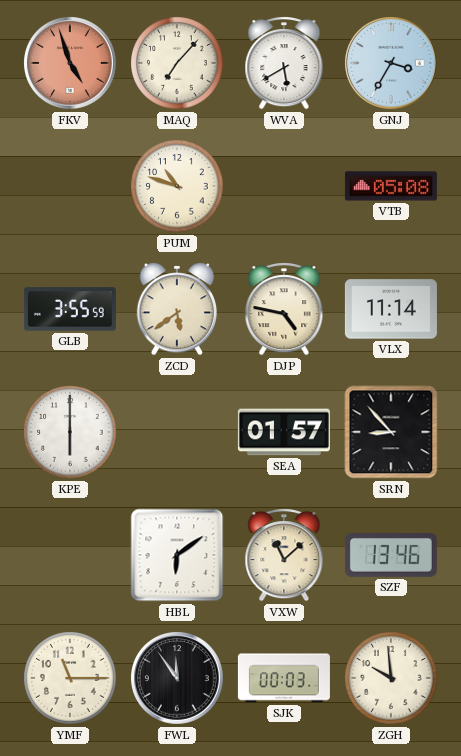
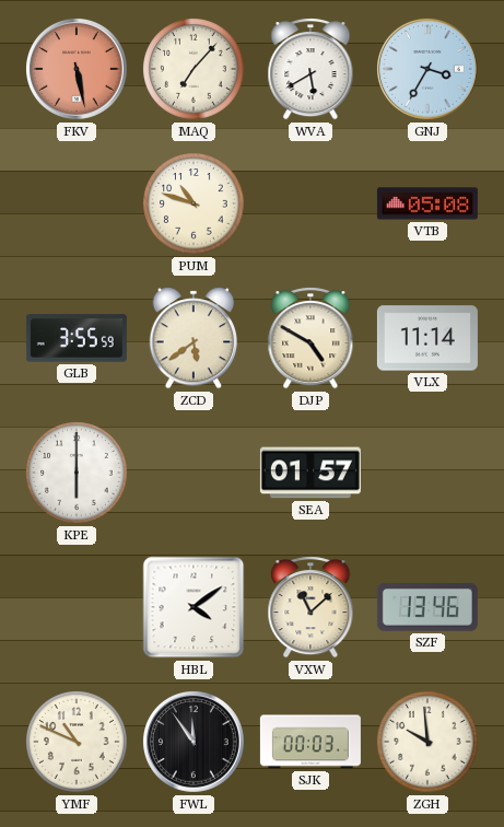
FKV: 4:57 -> 5:28
DJP: 4:47 -> 4:50
SRN: 8:53 -> none
HBL: 6:09 -> 4:09
YMF: 11:15 -> 10:49
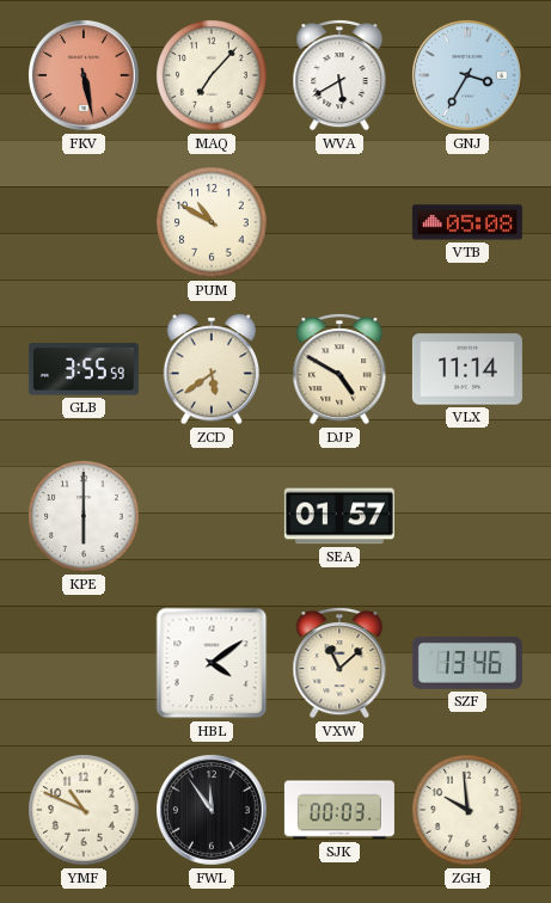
PUM: 10:48 -> 10:50
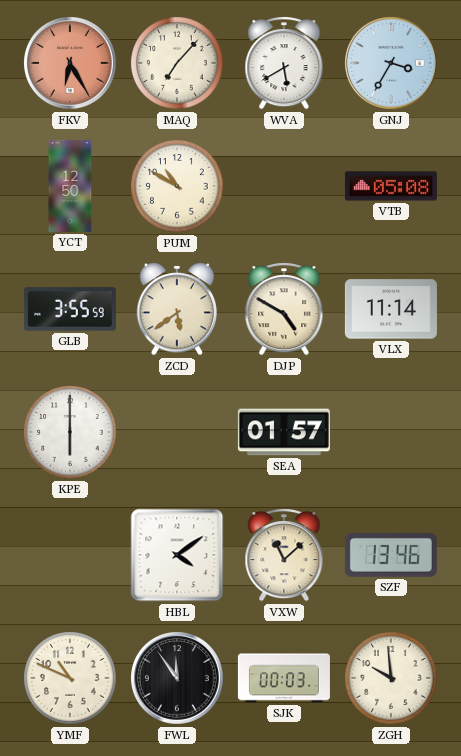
FKV: 5:28 -> 6:25
YCT: none -> 12:50
